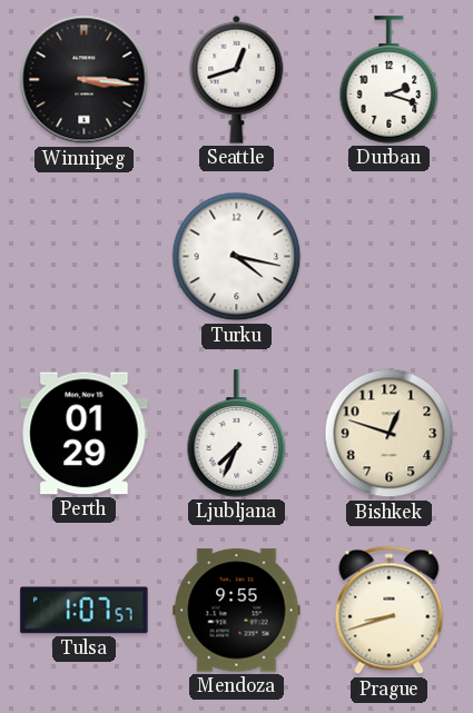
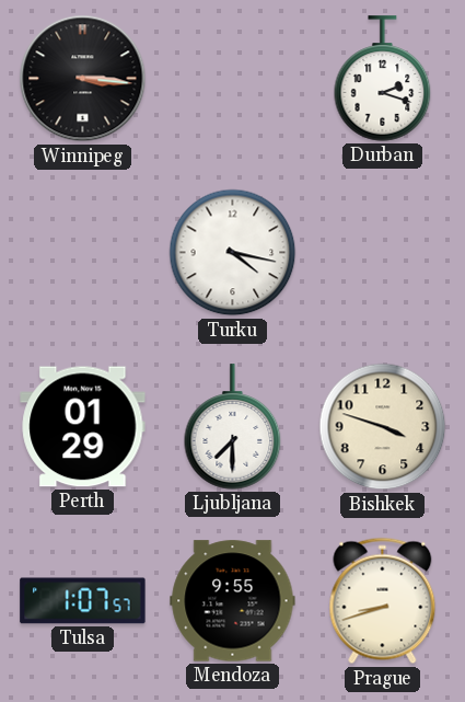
Seattle: 12:42 -> none
Ljubljana: 7:34 -> 7:30
Bishkek: 12:48 -> 3:48
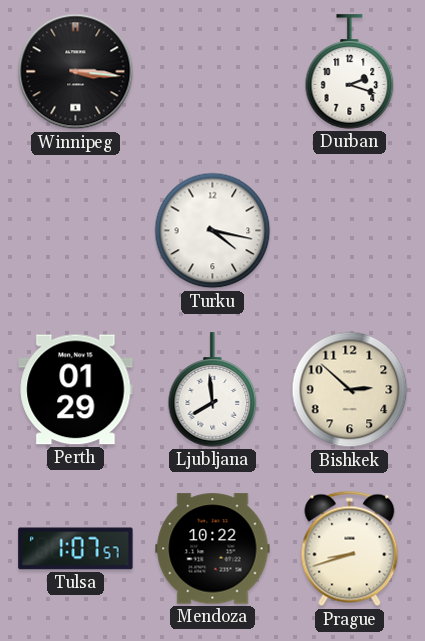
Ljubljana: 7:30 -> 7:59
Bishkek: 3:48 -> 2:52
Mendoza: 9:55 -> 10:22
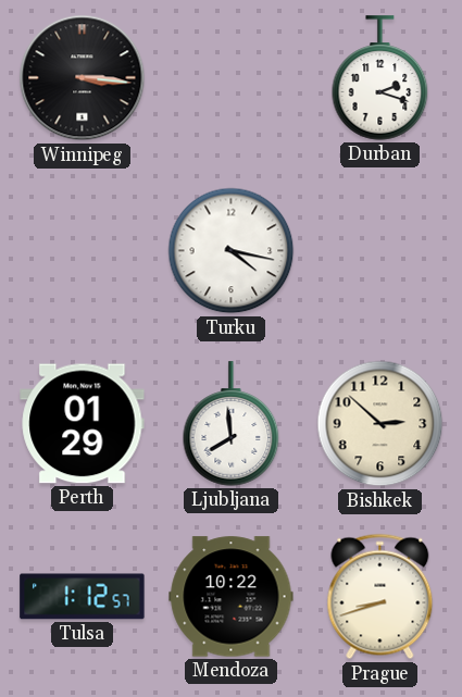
Tulsa: 1:07 -> 1:12
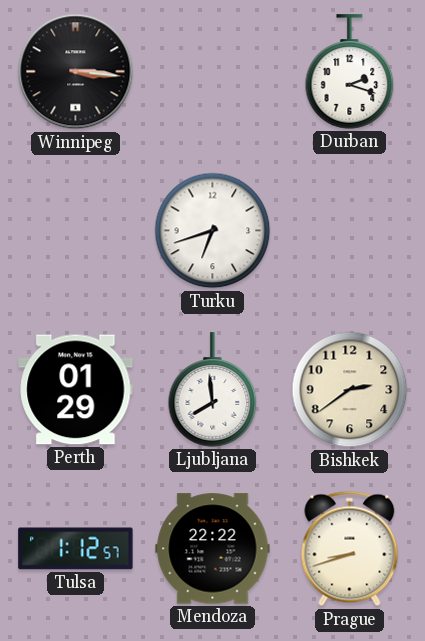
Turku: 4:17 -> 6:42
Bishkek: 2:52 -> 2:39
Mendoza: 10:22 -> 22:22
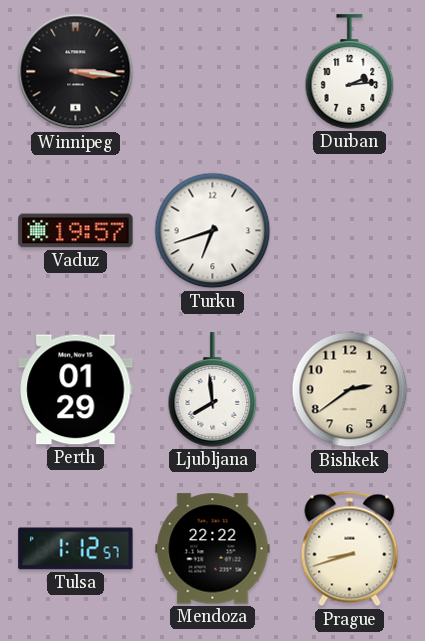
Durban: 2:18 -> 2:14
Vaduz: none -> 19:57
